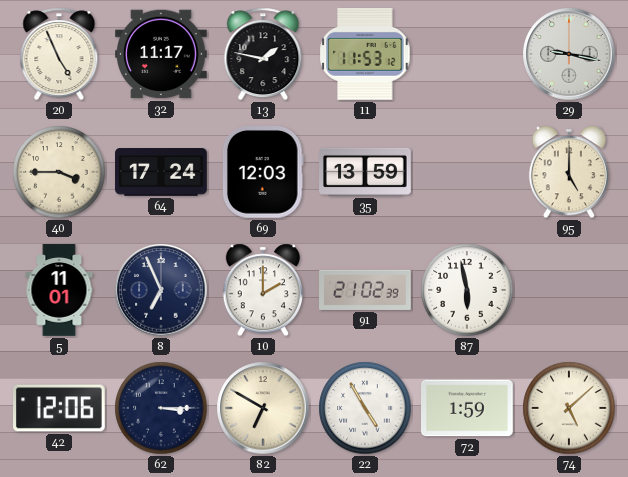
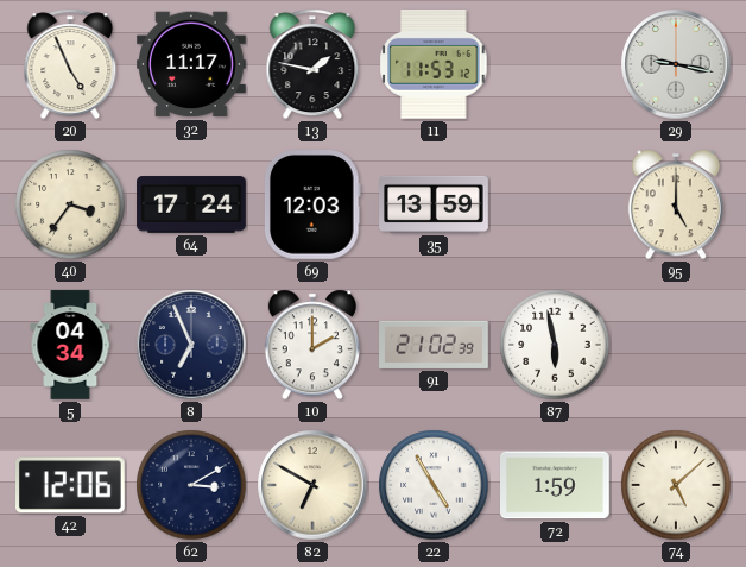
40: 3:45 -> 3:36
5: 11:01 -> 04:34
62: 3:15 -> 3:10
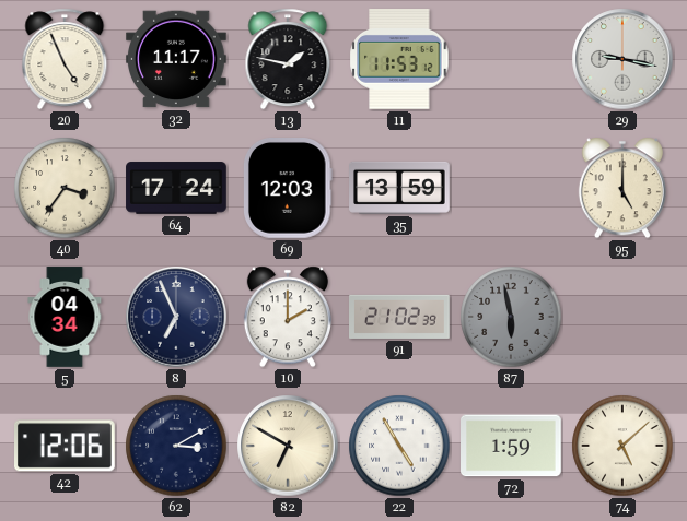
87 dial: white -> grey
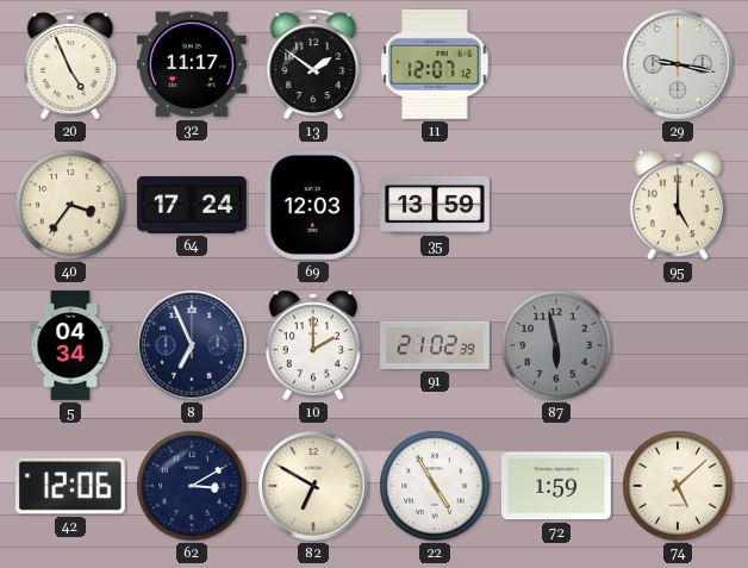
13: 1:47 -> 1:51
11: 11:53 -> 12:07
